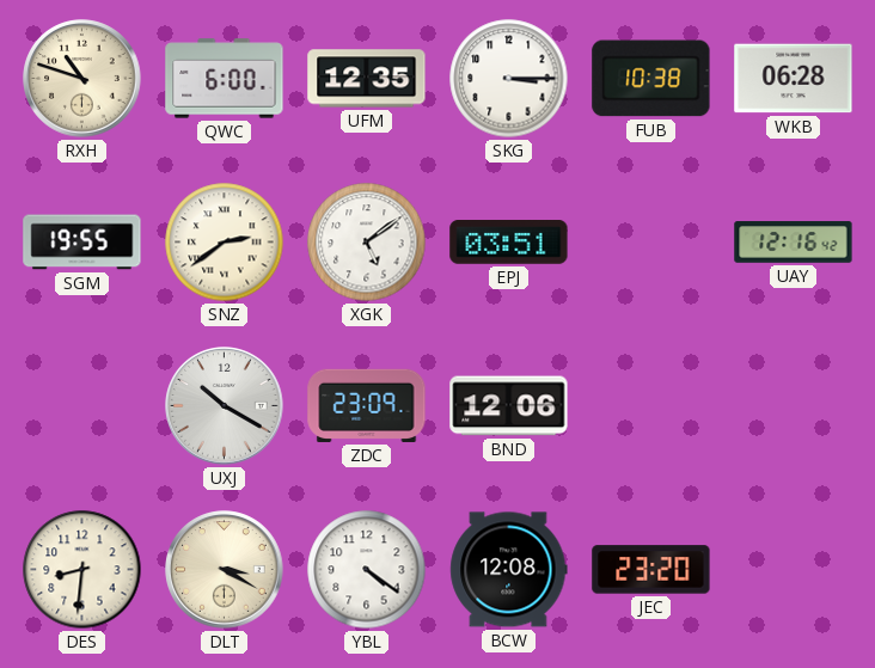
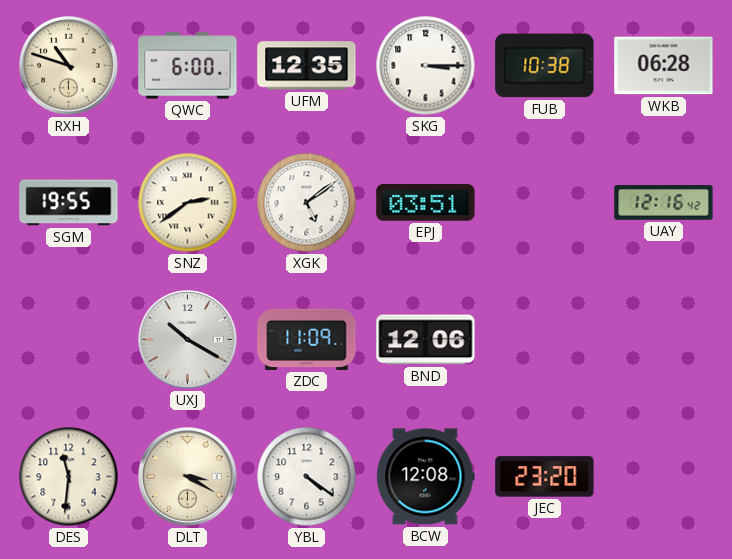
ZDC: 23:09 -> 11:09
DES: 8:31 -> 11:31
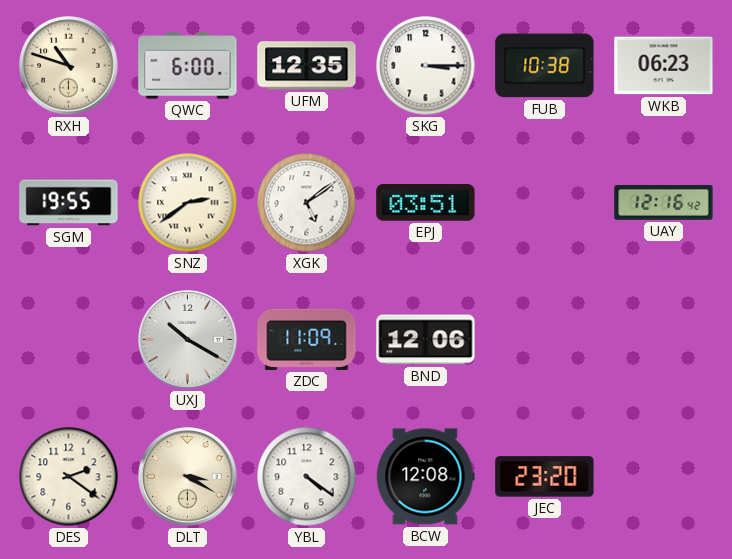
WKB: 06:28 -> 06:23
DES: 11:31 -> 2:21
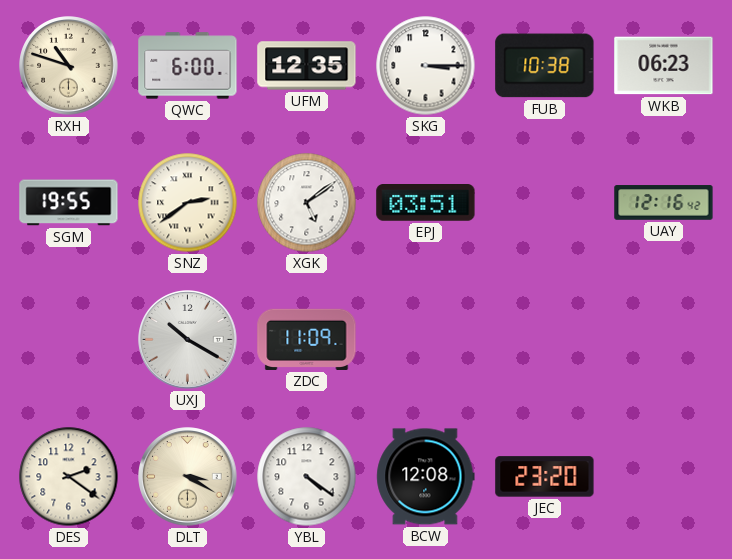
BND: 12:06 -> none
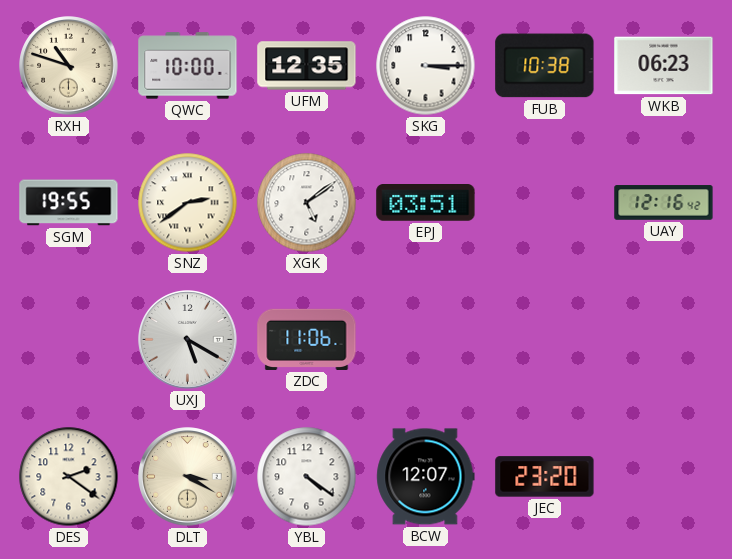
QWC: 6:00 -> 10:00
UXJ: 10:20 -> 5:20
ZDC: 11:09 -> 11:06
BCW: 12:08 -> 12:07
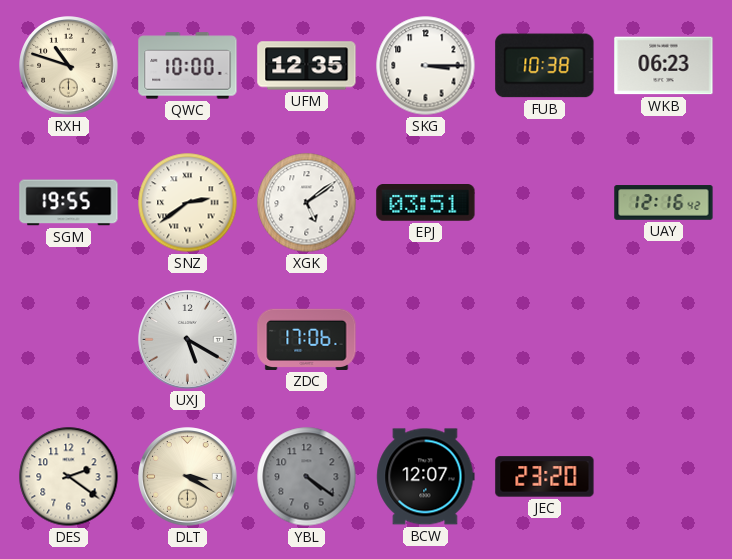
ZDC: 11:06 -> 17:06
YBL dial: white -> grey
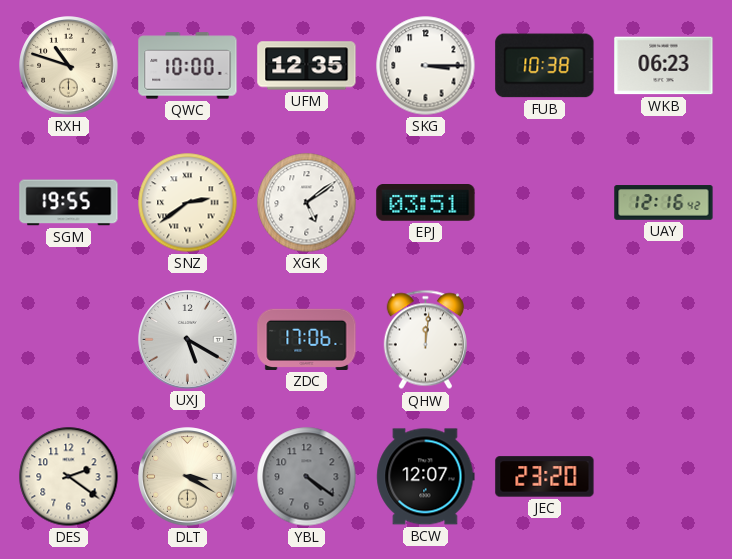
QHW: none -> 12:01
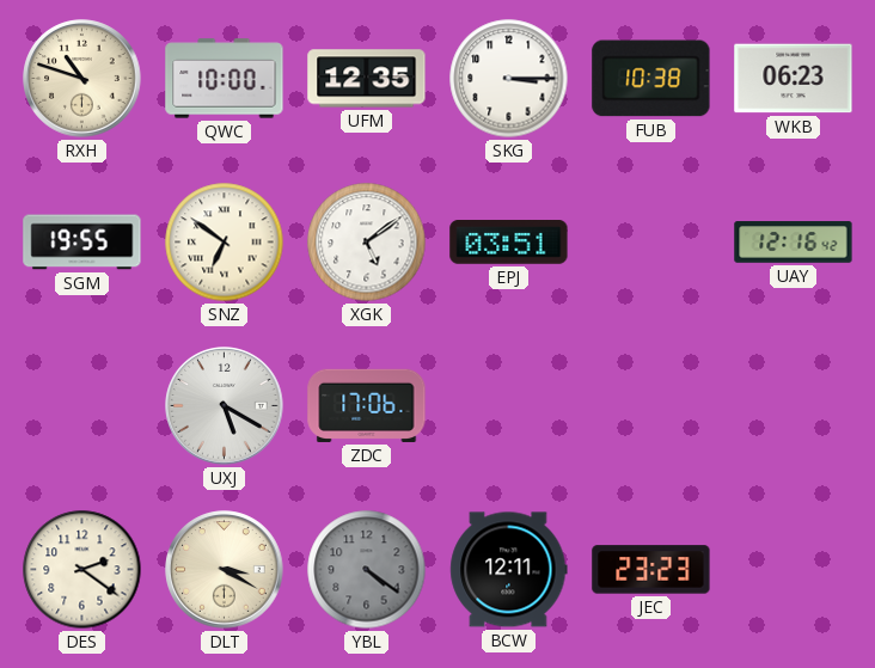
SNZ: 2:39 -> 6:51
QHW: 12:01 -> none
BCW: 12:07 -> 12:11
JEC: 23:20 -> 23:23
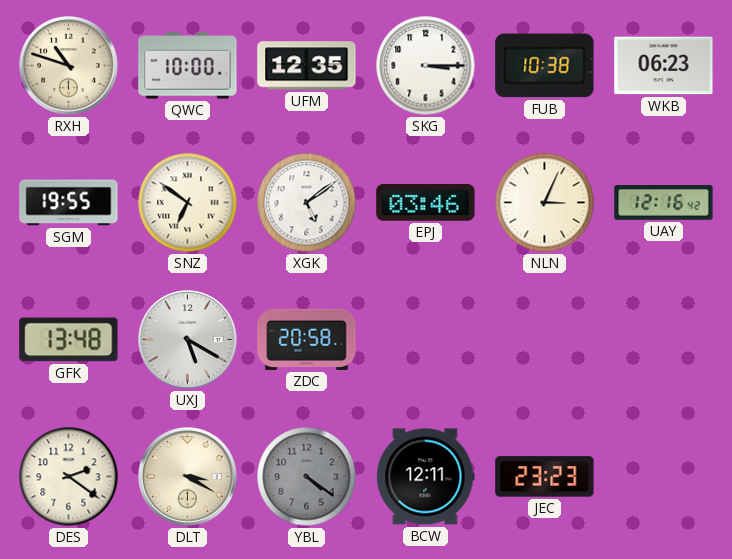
EPJ: 03:51 -> 03:46
NLN: none -> 3:04
GFK: none -> 13:48
ZDC: 17:06 -> 20:58
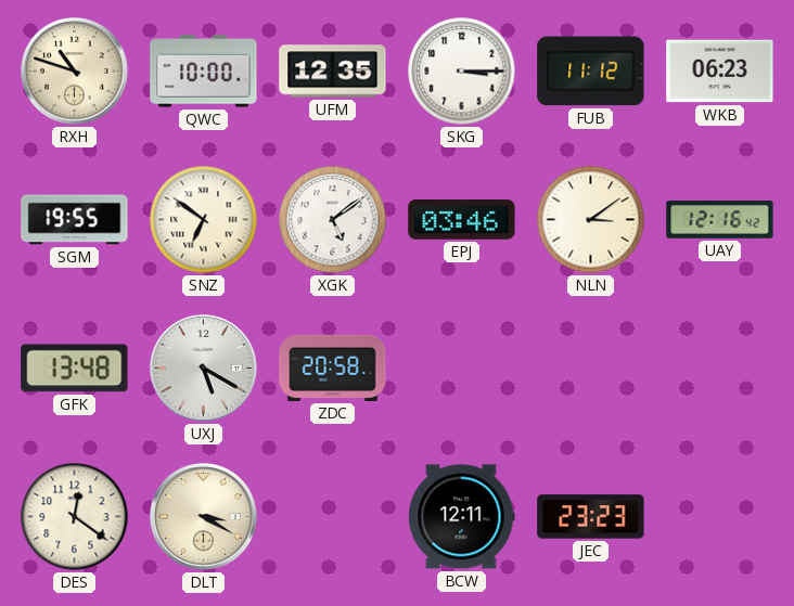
FUB: 10:38 -> 11:12
NLN: 3:04 -> 3:09
DES: 2:21 -> 12:21
YBL: 4:21 -> none
